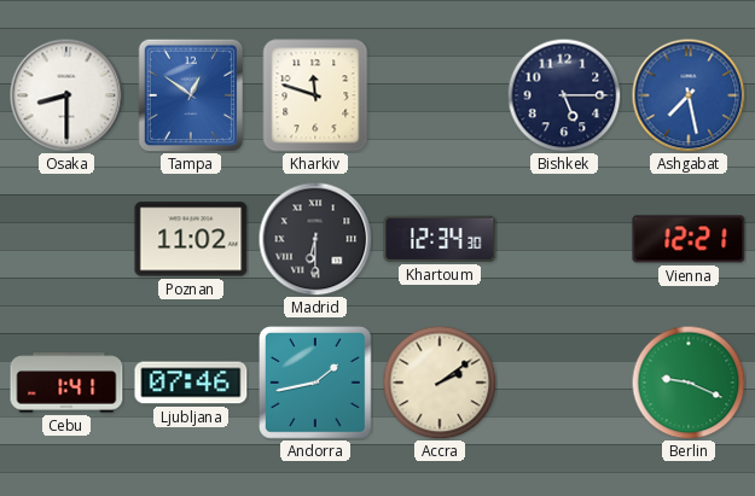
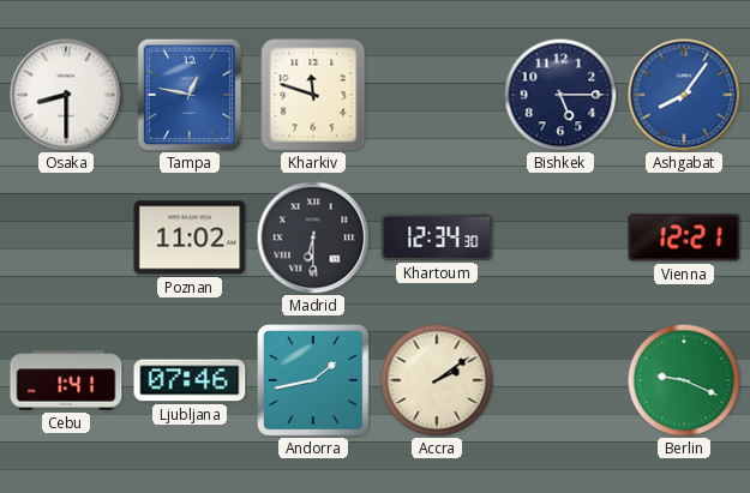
Tampa: 12:51 -> 12:47
Ashgabat: 7:28 -> 8:06
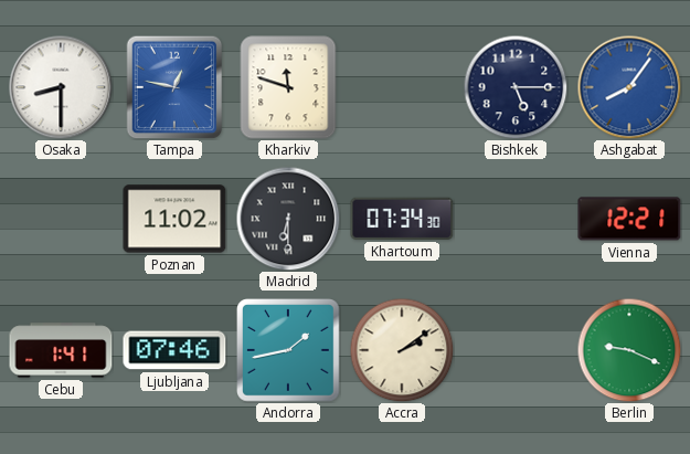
Khartoum: 12:34 -> 07:34
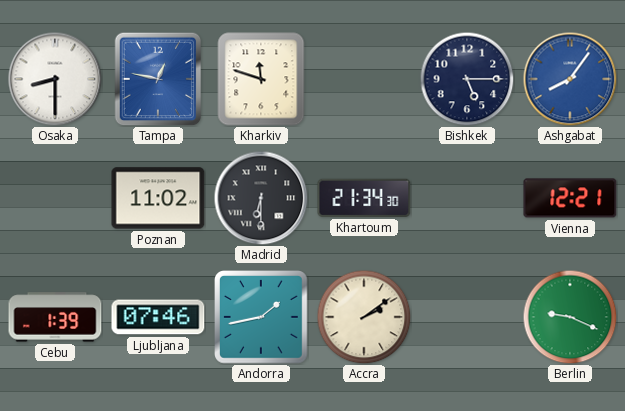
Khartoum: 07:34 -> 21:34
Cebu: 1:41 -> 1:39
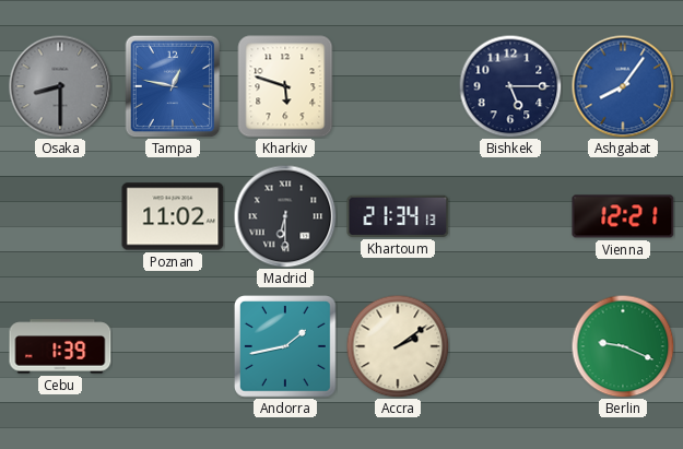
Osaka dial: white -> grey
Kharkiv: 11:48 -> 5:48
Khartoum: 21:34:30 -> 21:34:13
Ljubljana: 07:46 -> none
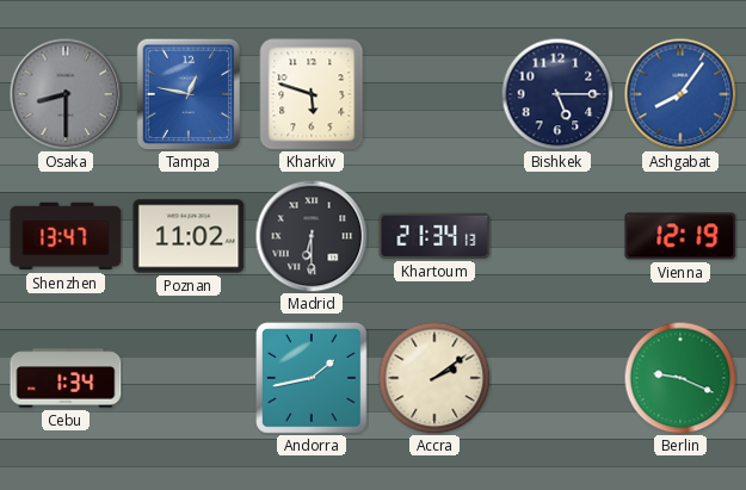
Shenzhen: none -> 13:47
Vienna: 12:21 -> 12:19
Cebu: 1:39 -> 1:34
